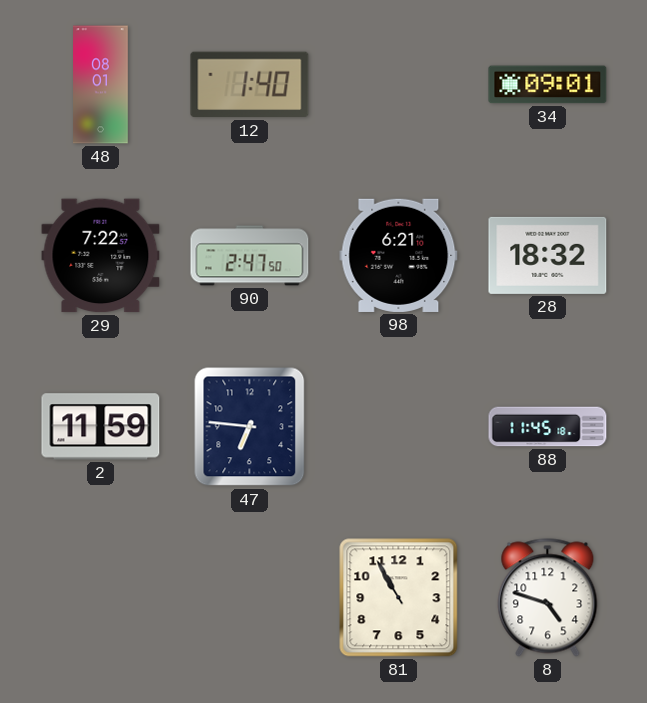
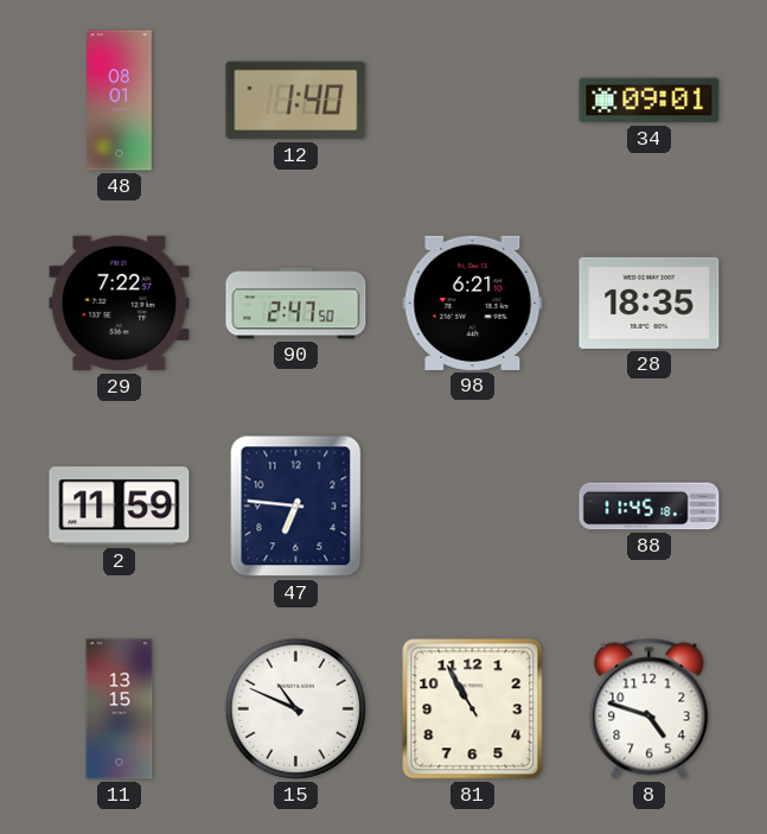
28: 18:32 -> 18:35
11: none -> 13:15
15: none -> 10:49
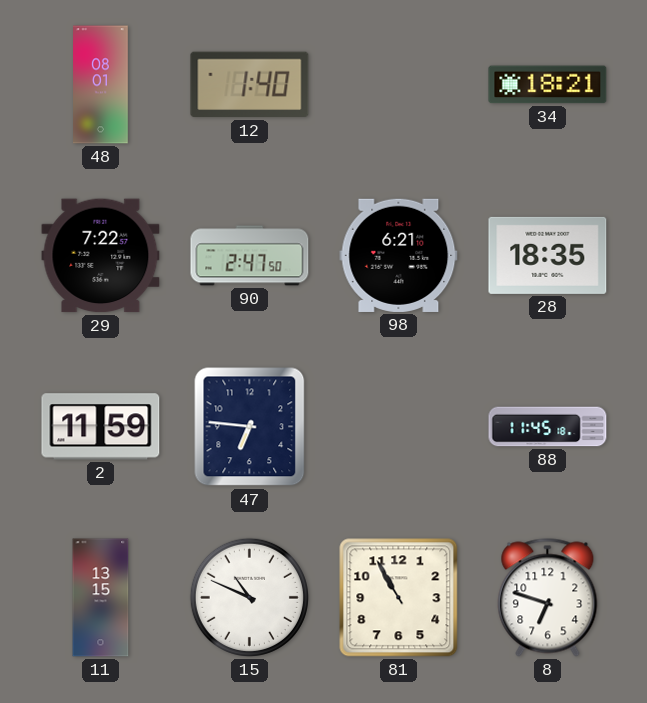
34: 09:01 -> 18:21
8: 4:48 -> 6:48
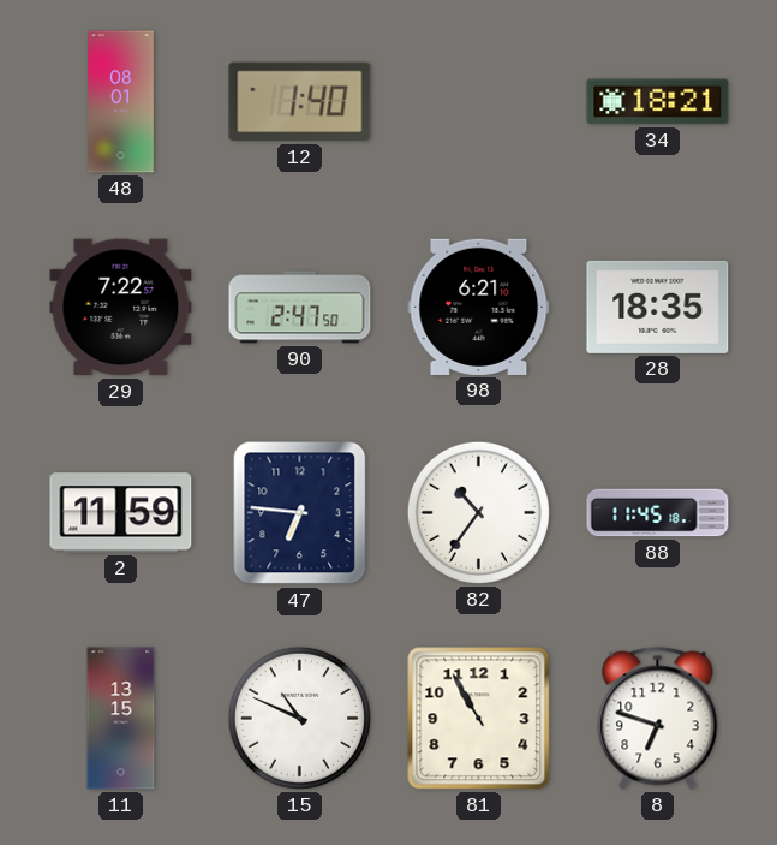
82: none -> 10:36
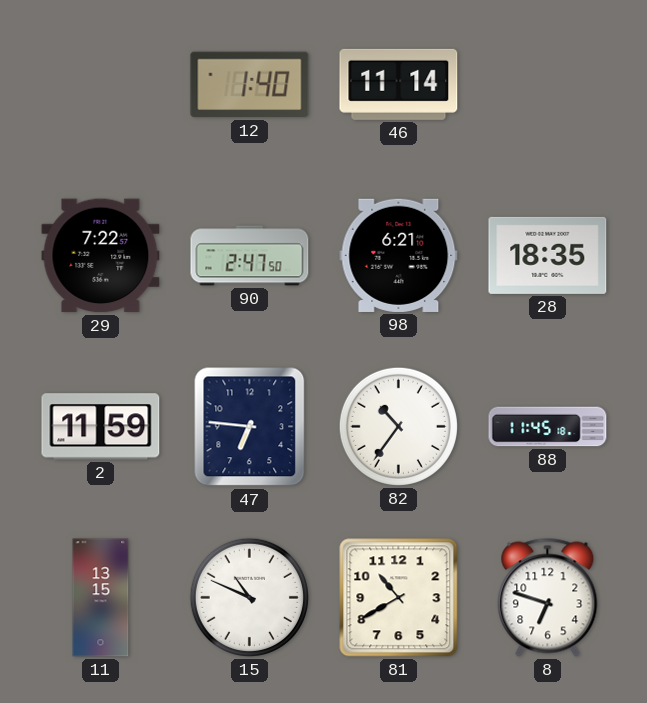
48: 08:01 -> none
46: none -> 11:14
34: 18:21 -> none
81: 10:55 -> 10:40
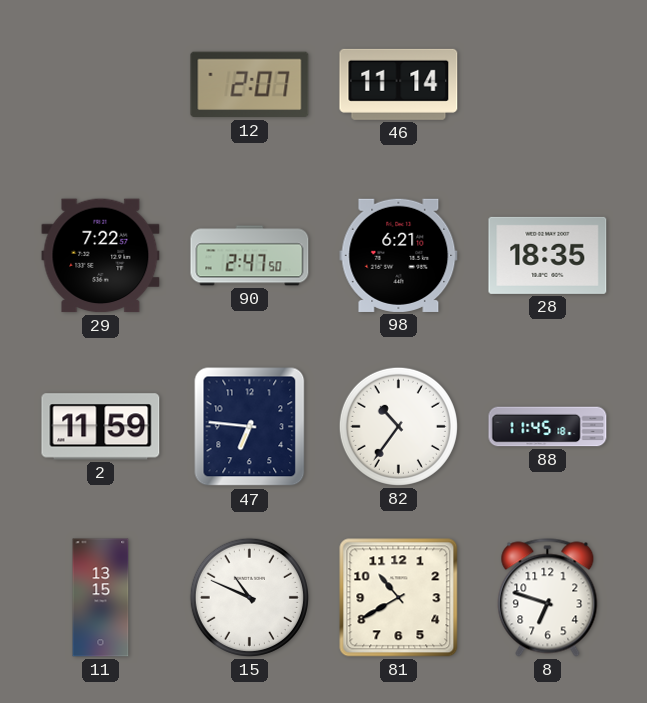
12: 1:40 -> 2:07
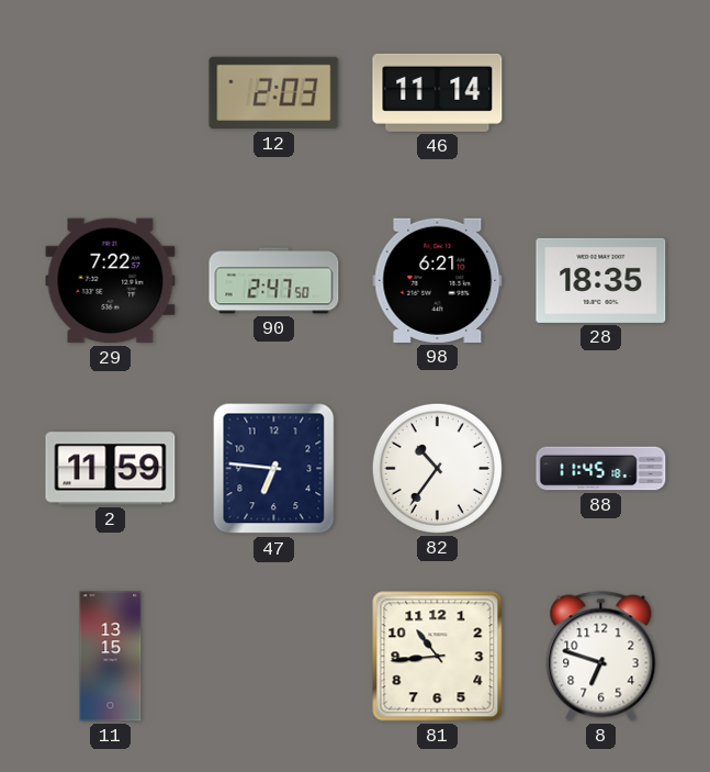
12: 2:07 -> 2:03
15: 10:49 -> none
81: 10:40 -> 10:44
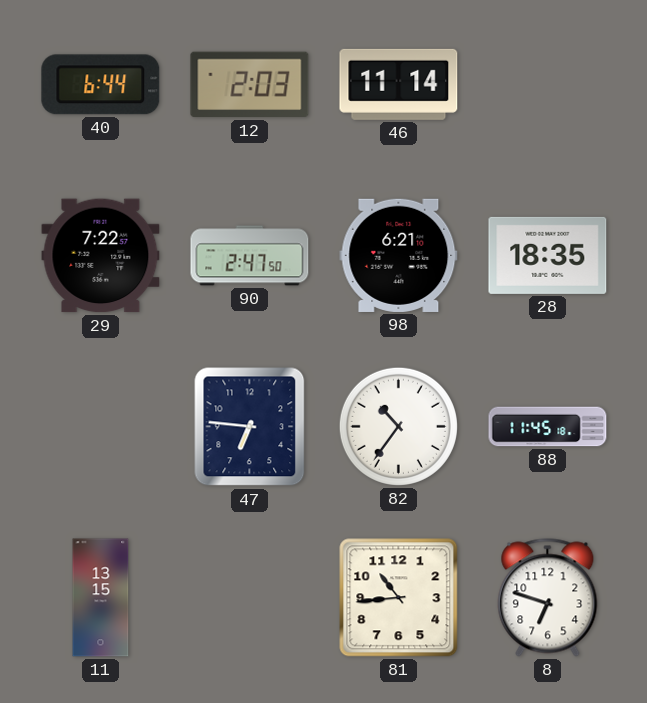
40: none -> 6:44
2: 11:59 -> none
